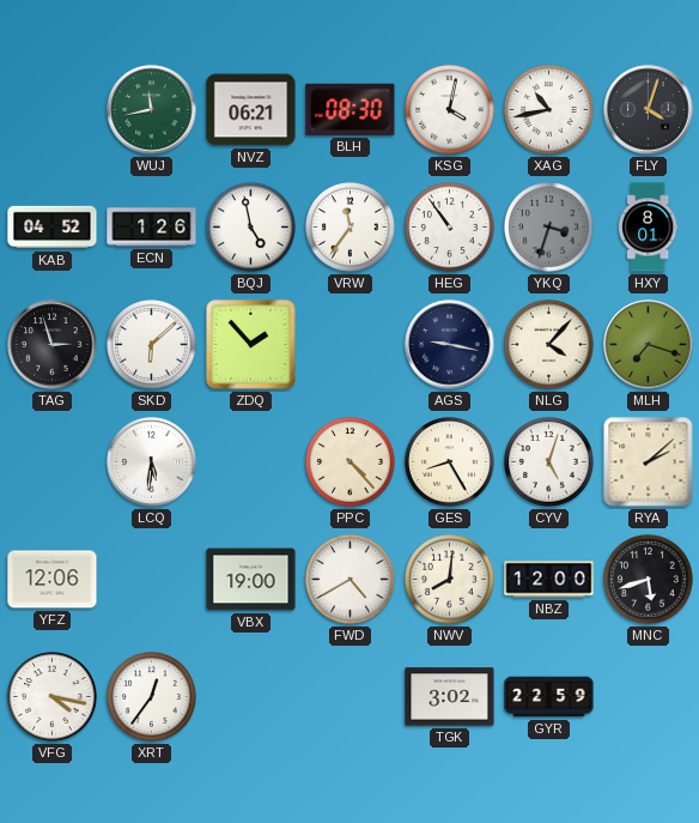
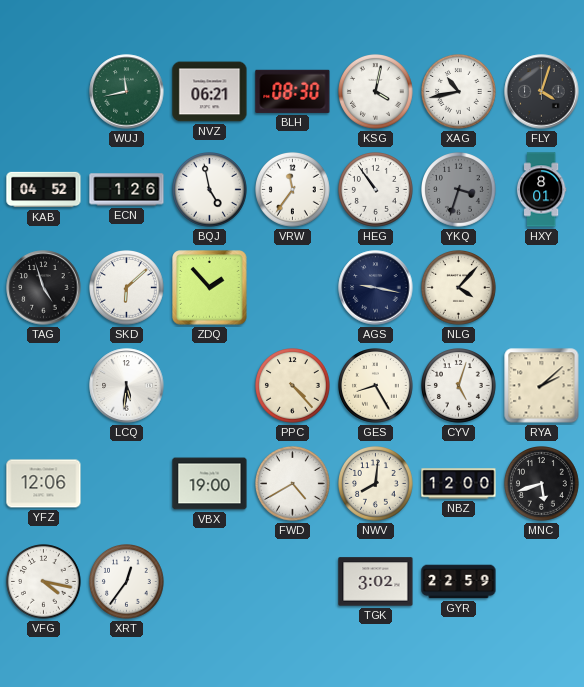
TAG: 2:57 -> 4:57
MLH: 7:18 -> none
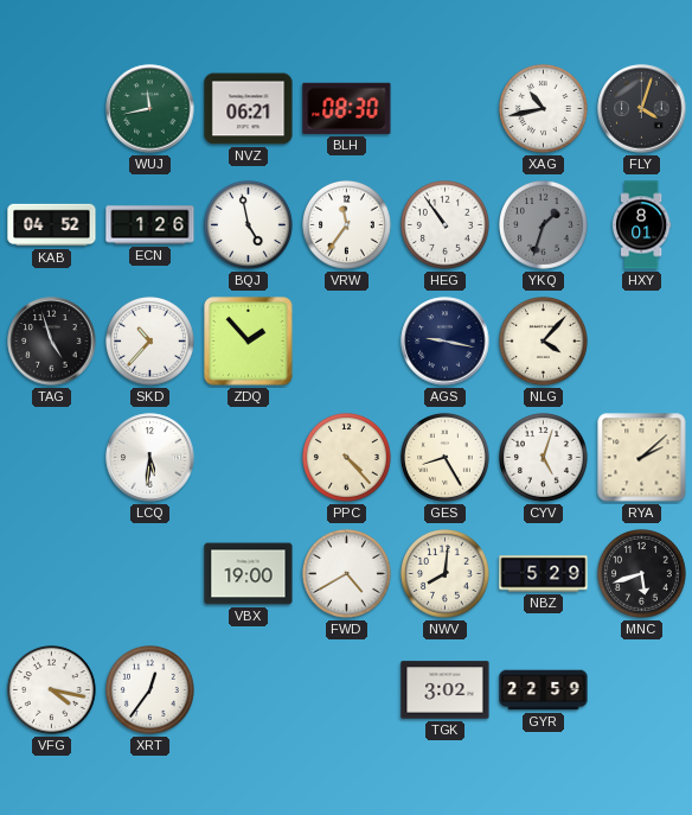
KSG: 4:02 -> none
YKQ: 3:33 -> 1:33
SKD: 6:08 -> 10:37
YFZ: 12:06 -> none
NBZ: 12:00 -> 5:29
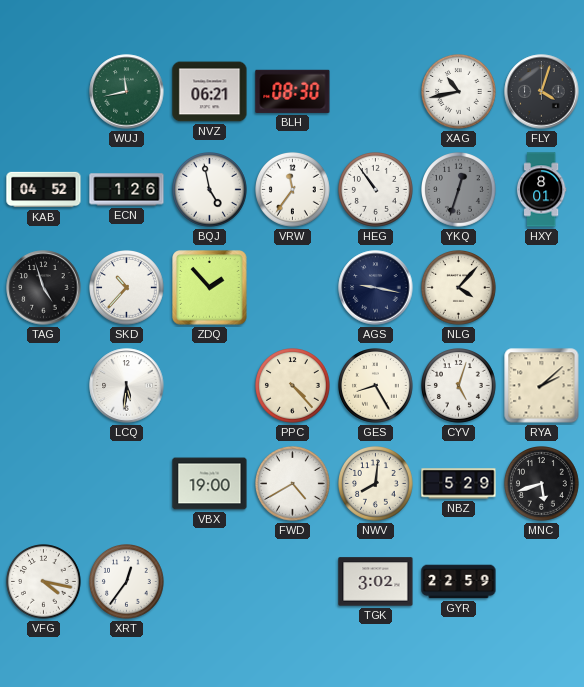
YKQ: 1:33 -> 12:33
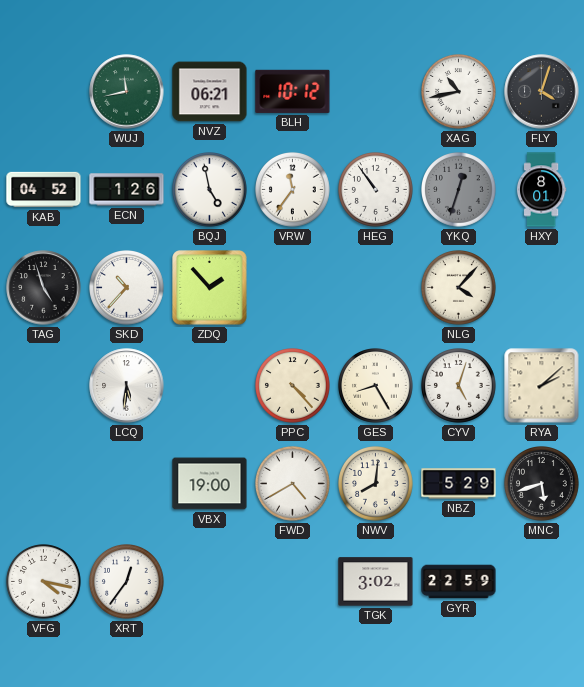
BLH: 08:30 -> 10:12
AGS: 9:17 -> none
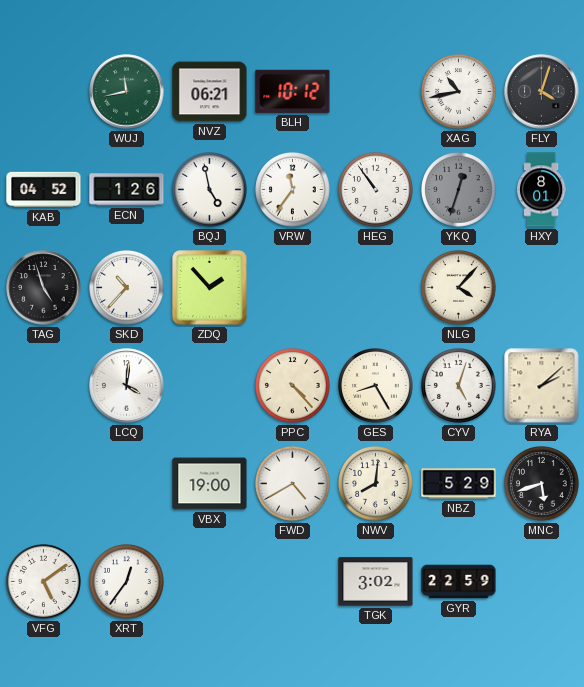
LCQ: 5:31 -> 4:01
VFG: 4:17 -> 5:09
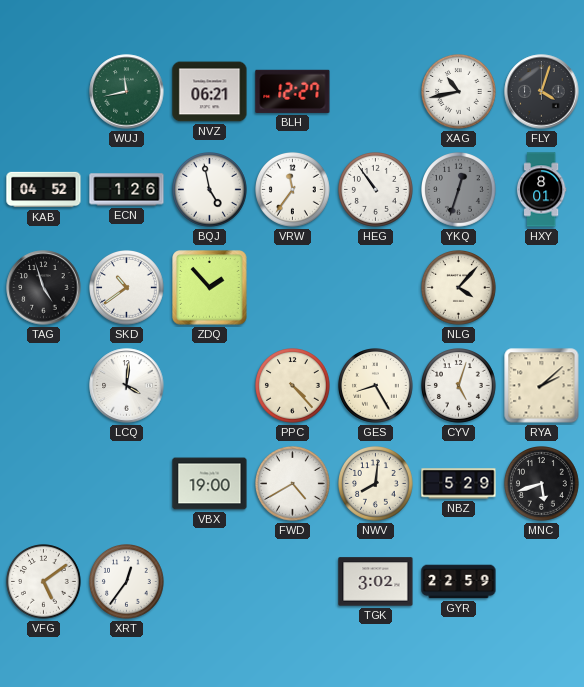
BLH: 10:12 -> 12:27
SKD: 10:37 -> 10:39
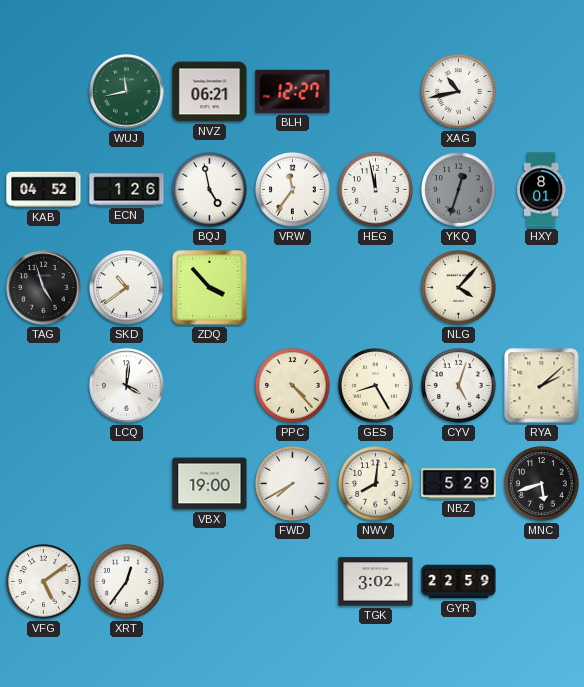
FLY: 4:03 -> none
HEG: 10:54 -> 11:58
ZDQ: 1:53 -> 3:53
FWD: 4:40 -> 7:40
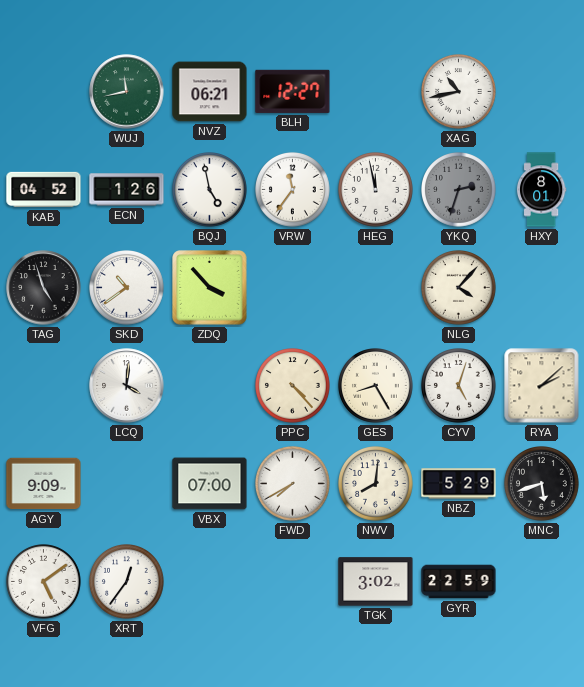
YKQ: 12:33 -> 2:33
AGY: none -> 9:09
VBX: 19:00 -> 07:00
